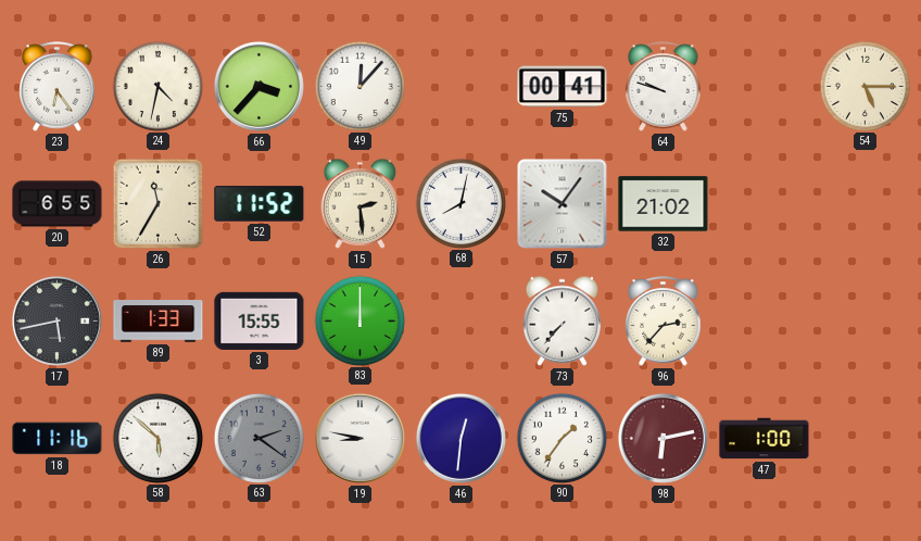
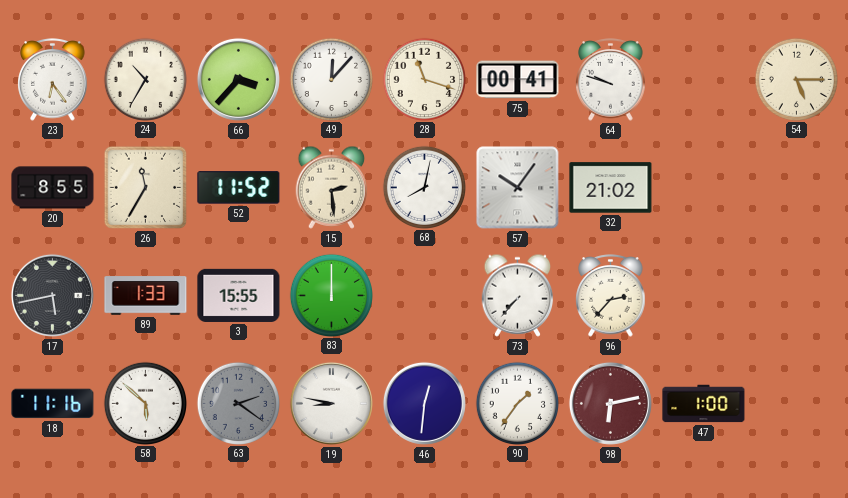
24: 4:32 -> 10:35
28: none -> 11:18
20: 6:55 -> 8:55
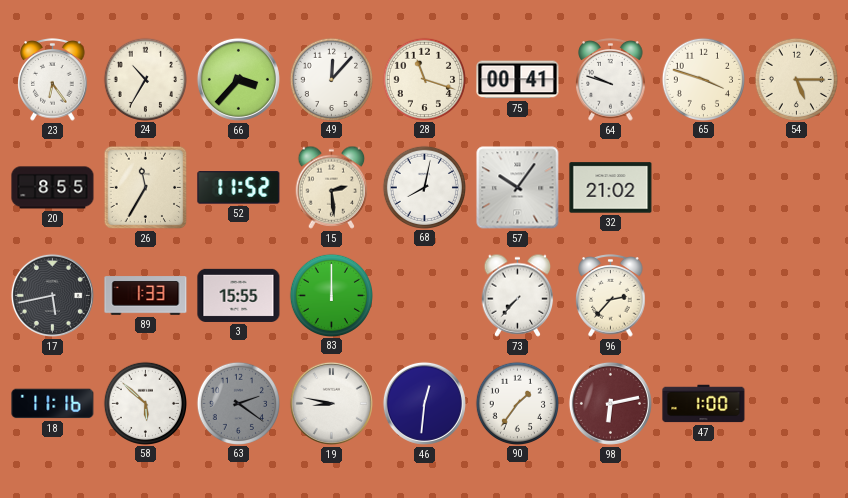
65: none -> 3:48
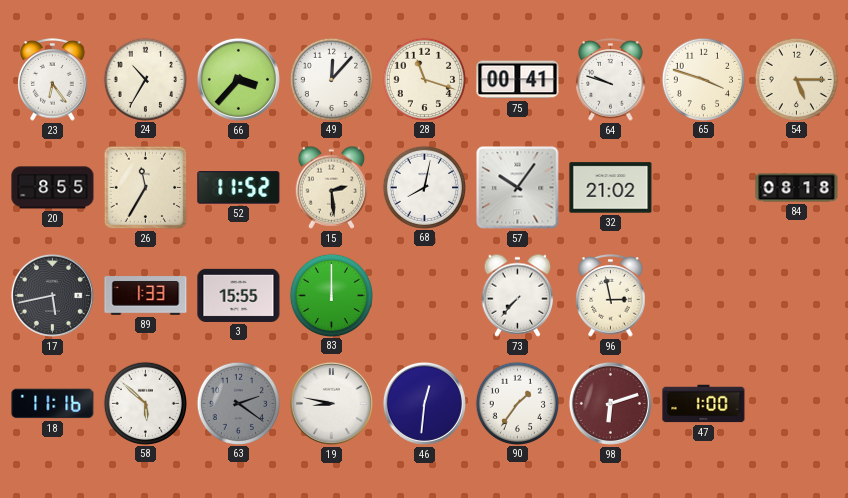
84: none -> 08:18
96: 2:37 -> 2:58
98: 6:13 -> 6:12
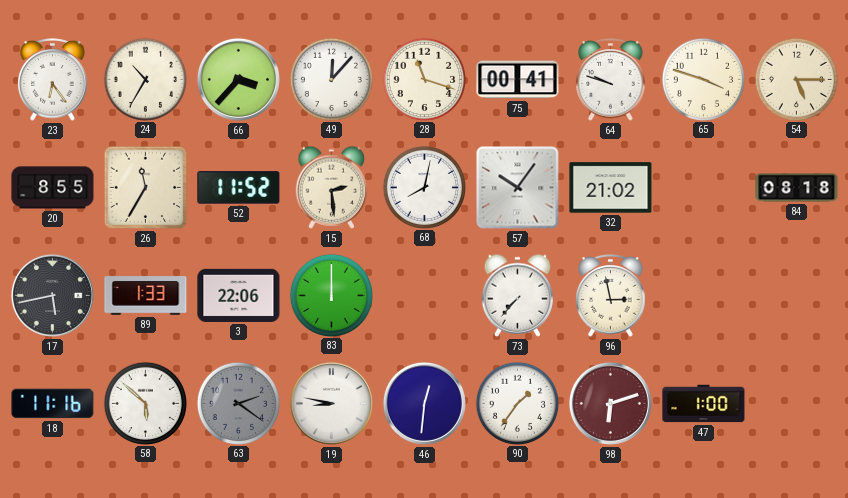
3: 15:55 -> 22:06
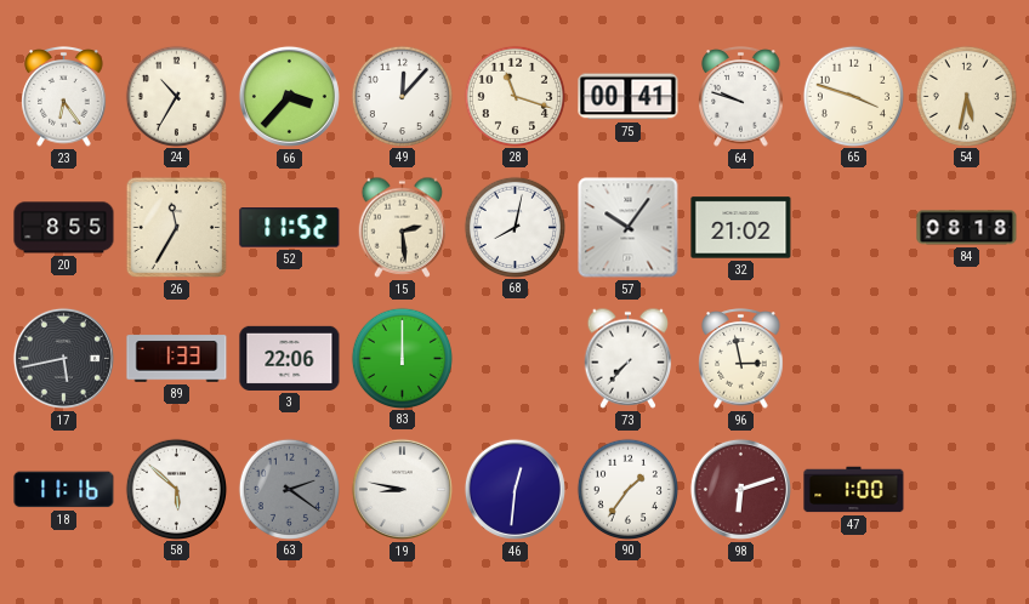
54: 5:15 -> 5:32
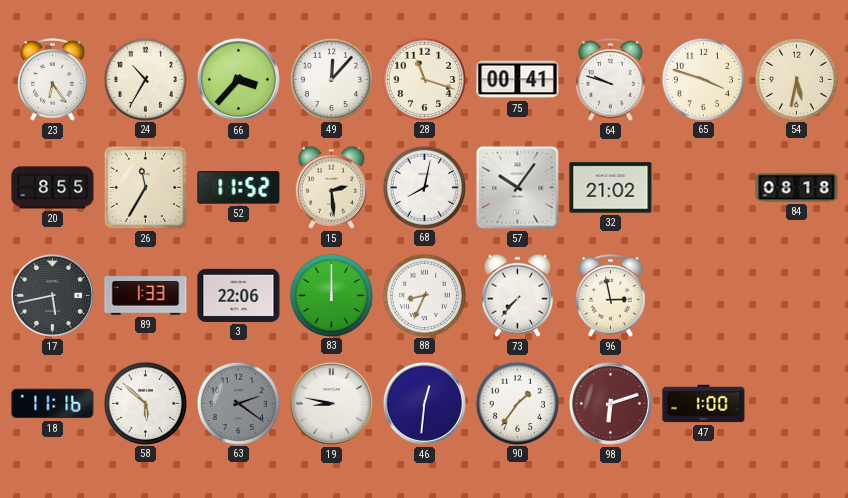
88: none -> 8:34
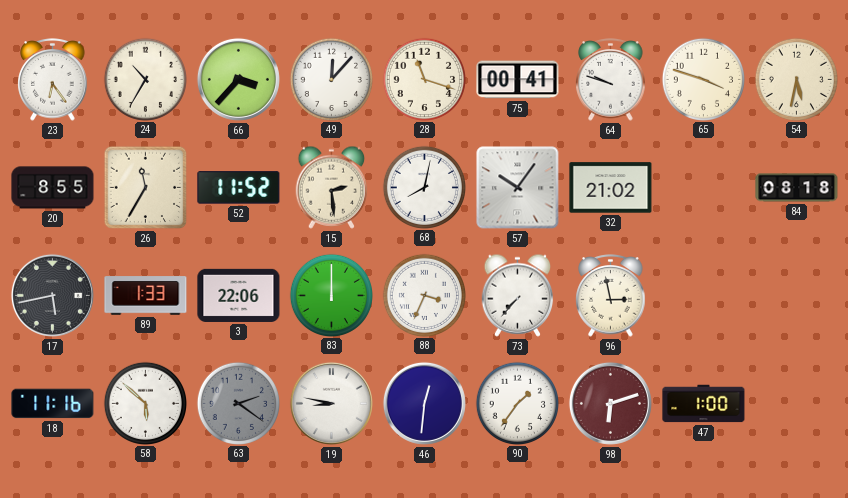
88: 8:34 -> 3:34
